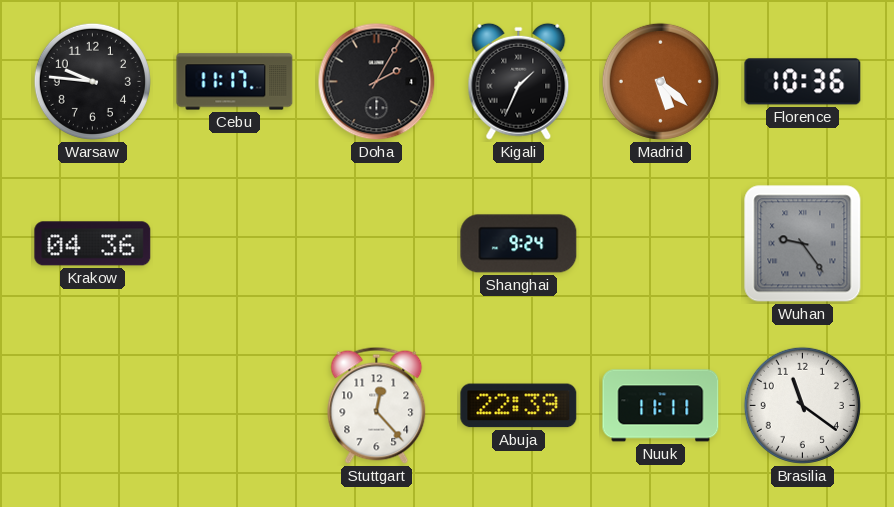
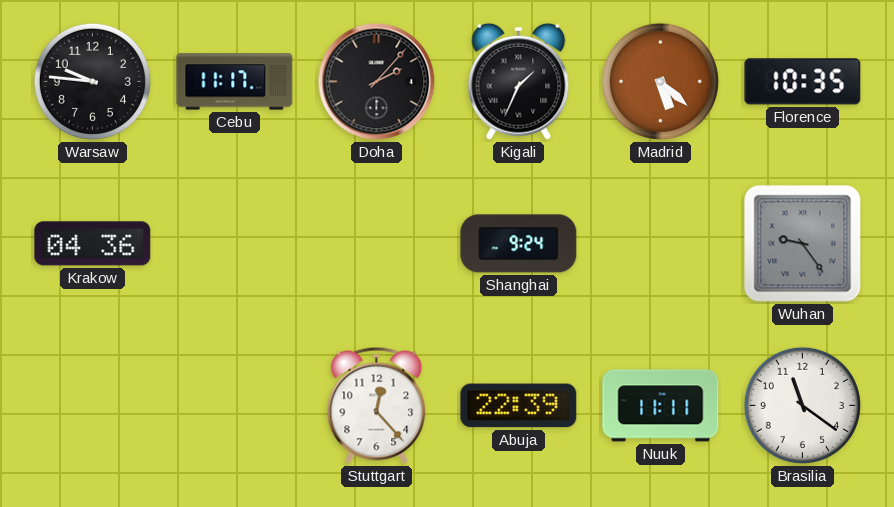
Doha: 2:05 -> 2:07
Florence: 10:36 -> 10:35
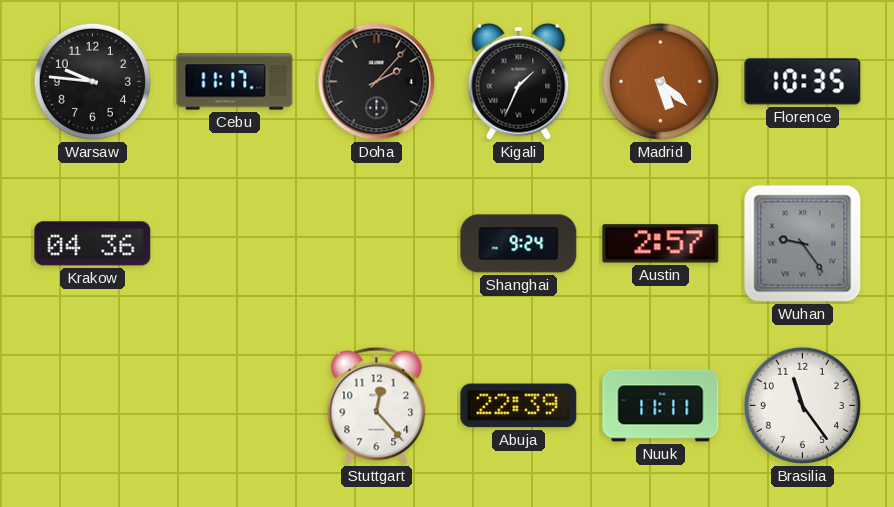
Austin: none -> 2:57
Brasilia: 11:21 -> 11:24
